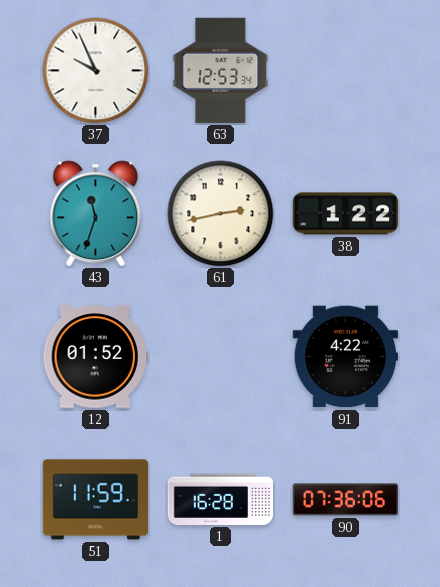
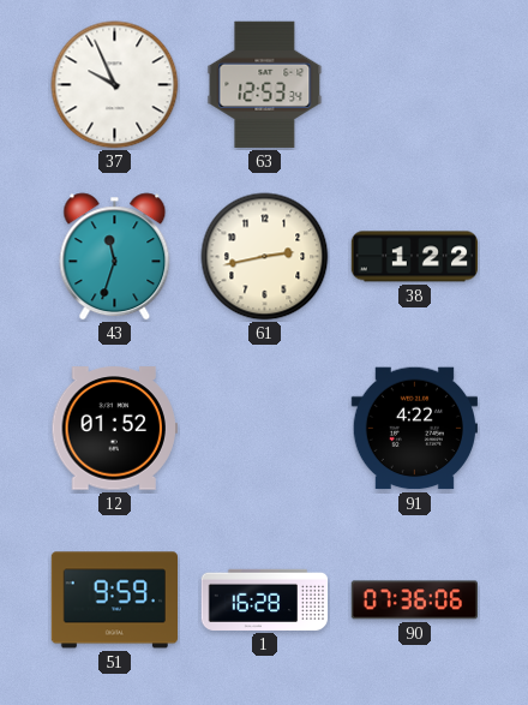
51: 11:59 -> 9:59
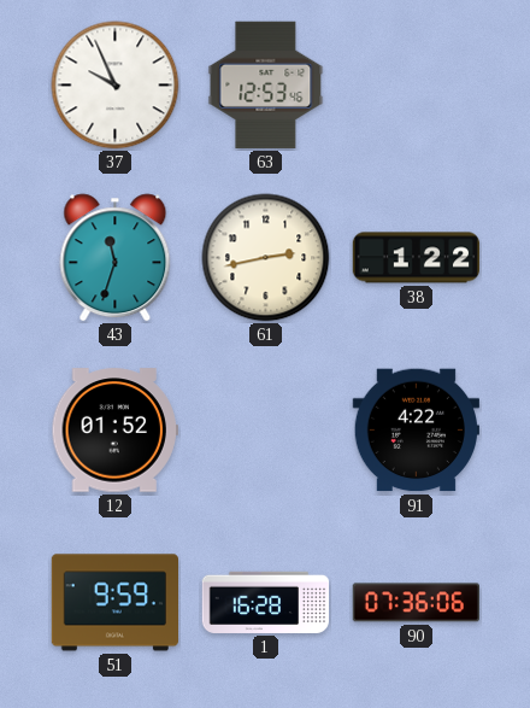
63: 12:53:34 -> 12:53:46
